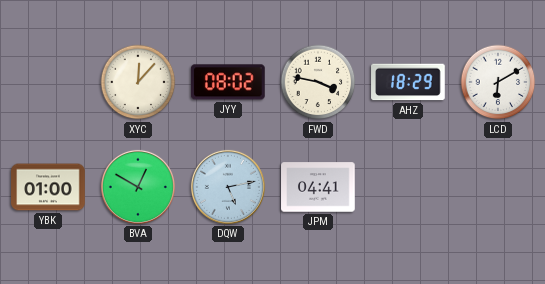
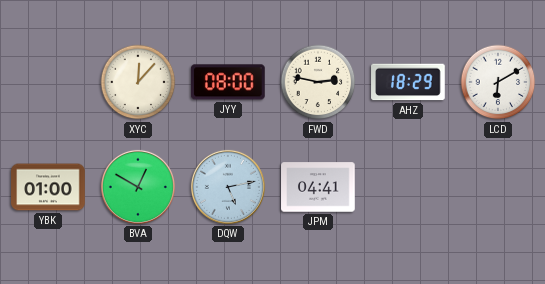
JYY: 08:02 -> 08:00
FWD: 3:47 -> 2:47
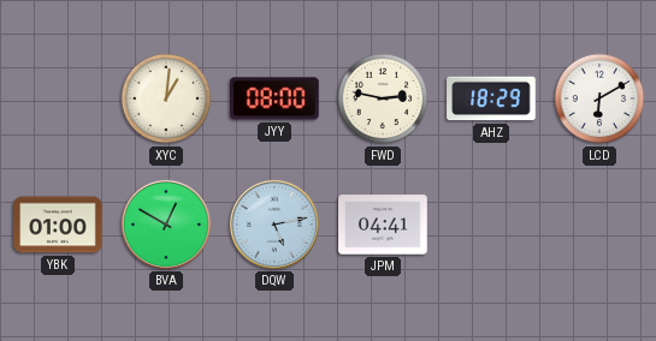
XYC: 12:07 -> 1:01
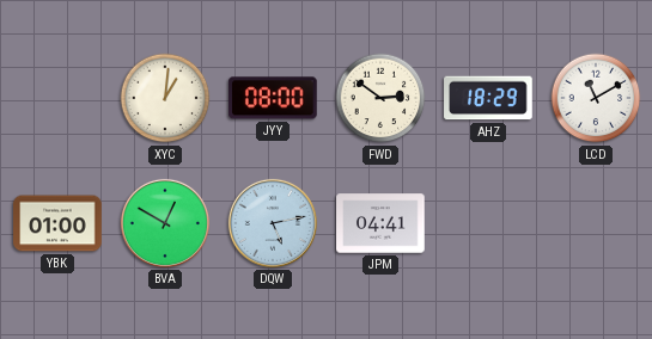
FWD: 2:47 -> 2:51
LCD: 6:10 -> 11:10
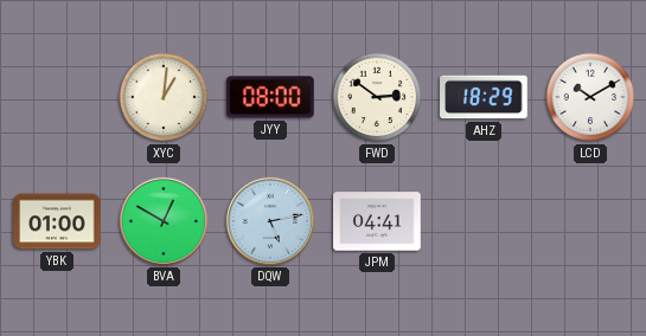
LCD: 11:10 -> 10:10
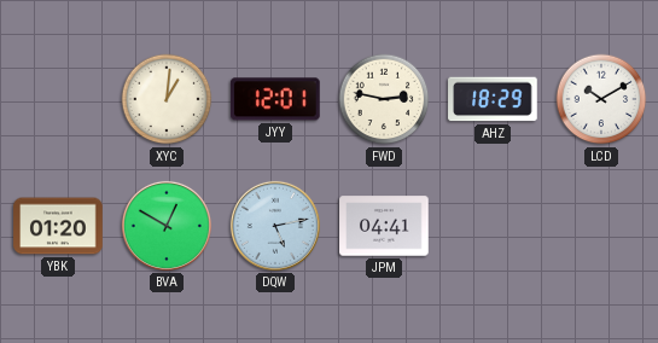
JYY: 08:00 -> 12:01
FWD: 2:51 -> 2:47
YBK: 01:00 -> 01:20
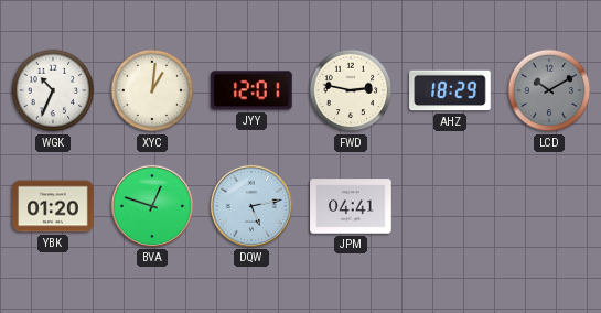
WGK: none -> 10:34
LCD dial: white -> grey
BVA: 12:50 -> 12:48
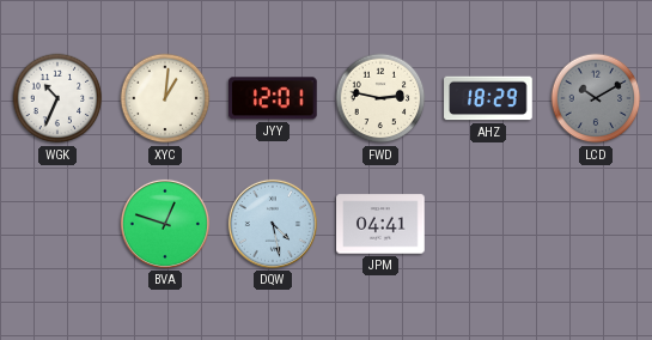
YBK: 01:20 -> none
DQW: 5:13 -> 4:28
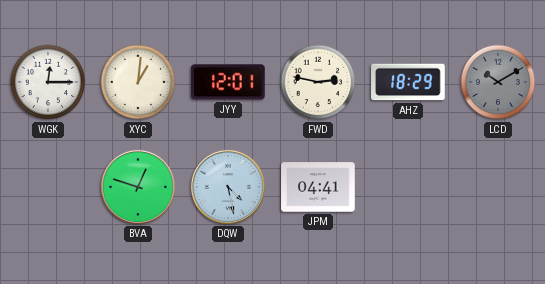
WGK: 10:34 -> 12:15
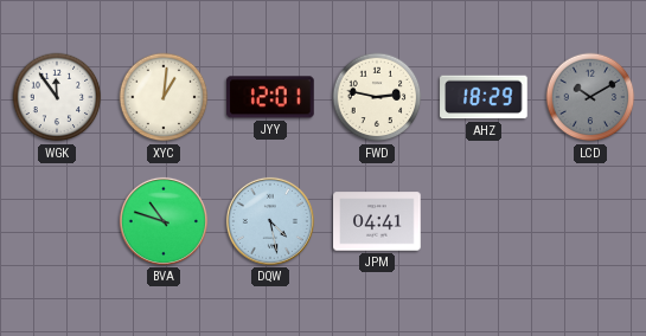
WGK: 12:15 -> 11:54
BVA: 12:48 -> 10:48
